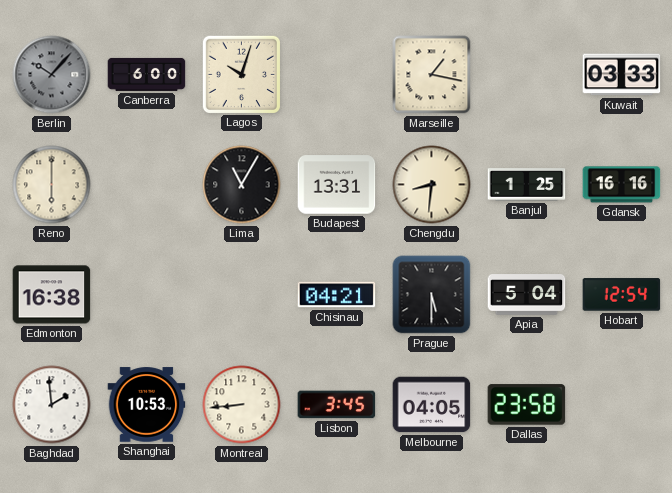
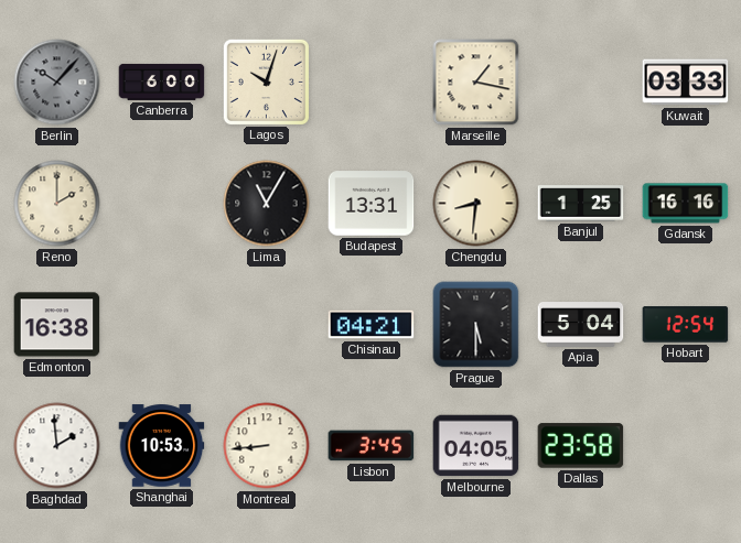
Reno: 6:00 -> 2:00
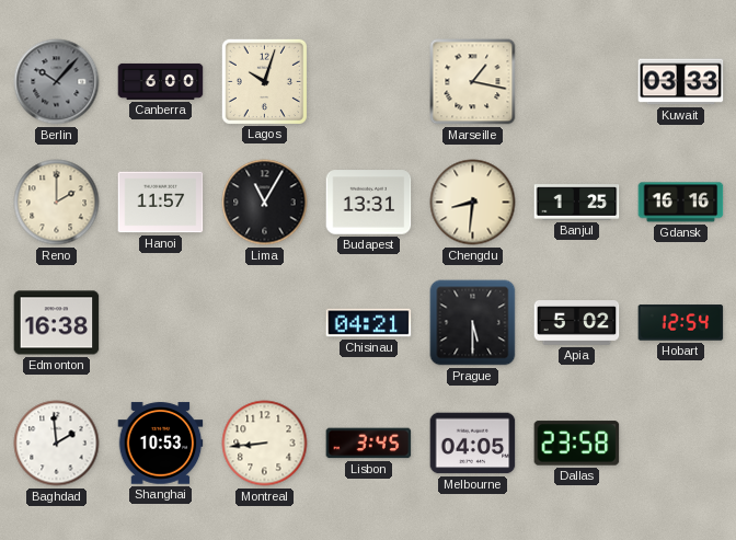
Hanoi: none -> 11:57
Apia: 5:04 -> 5:02
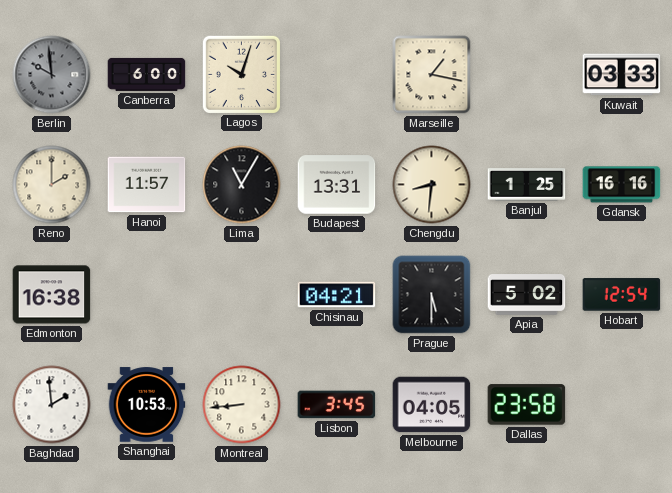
Berlin: 10:07 -> 9:59
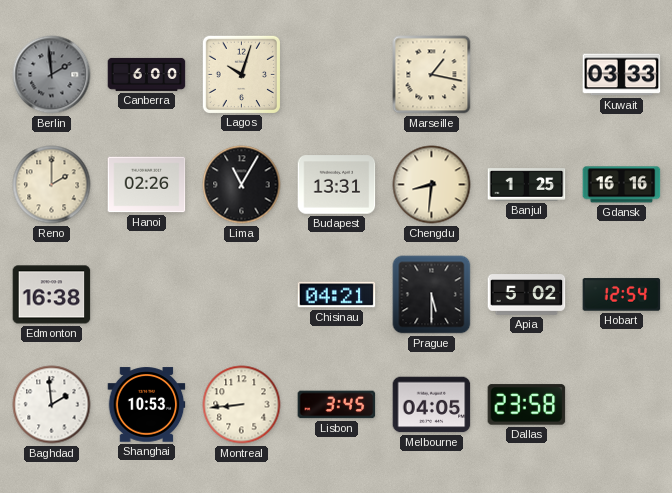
Berlin: 9:59 -> 1:59
Hanoi: 11:57 -> 02:26
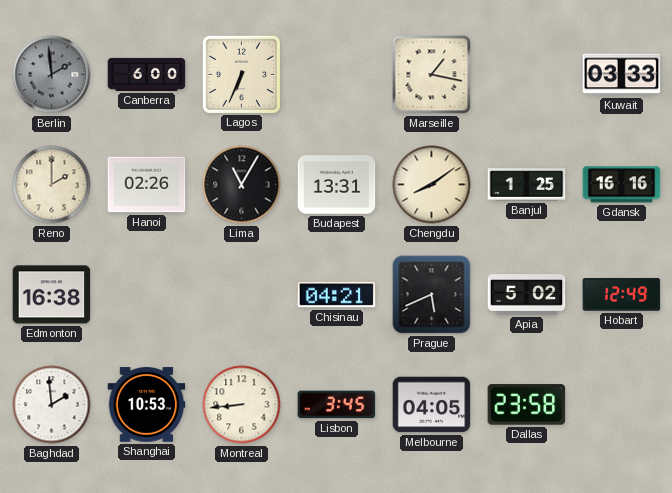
Lagos: 10:03 -> 6:34
Chengdu: 8:31 -> 8:09
Prague: 5:30 -> 5:41
Hobart: 12:54 -> 12:49
